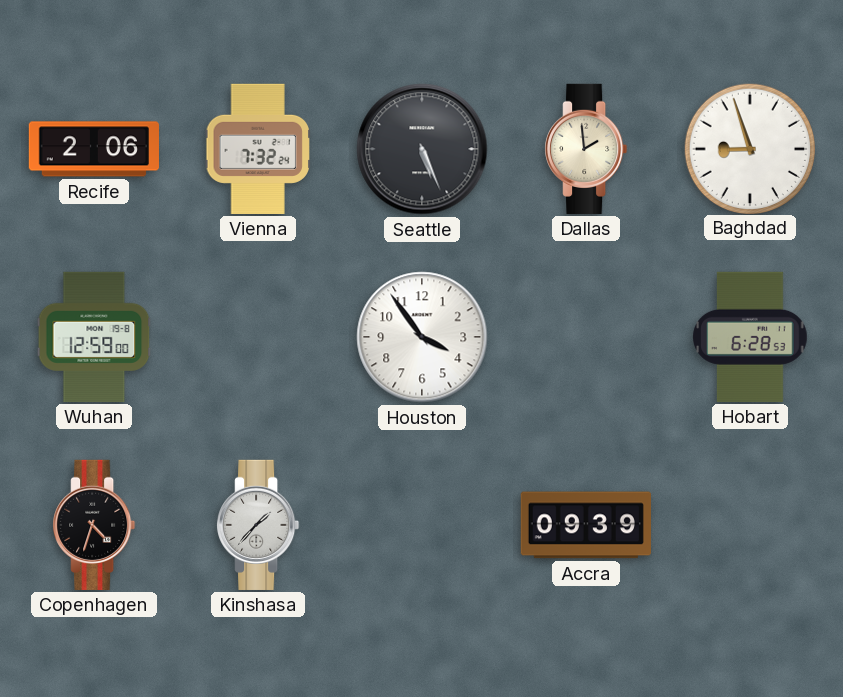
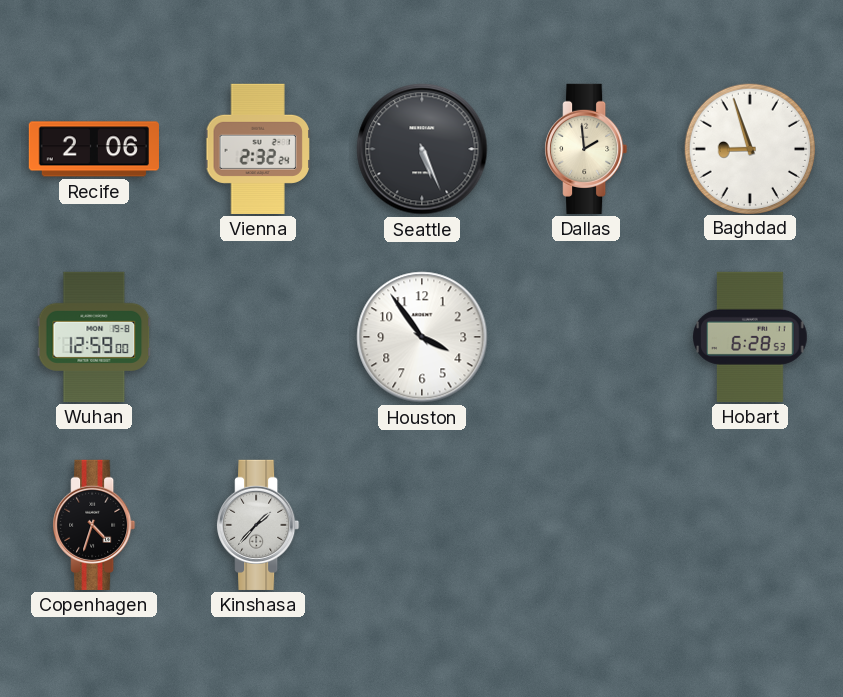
Vienna: 7:32 -> 2:32
Accra: 09:39 -> none
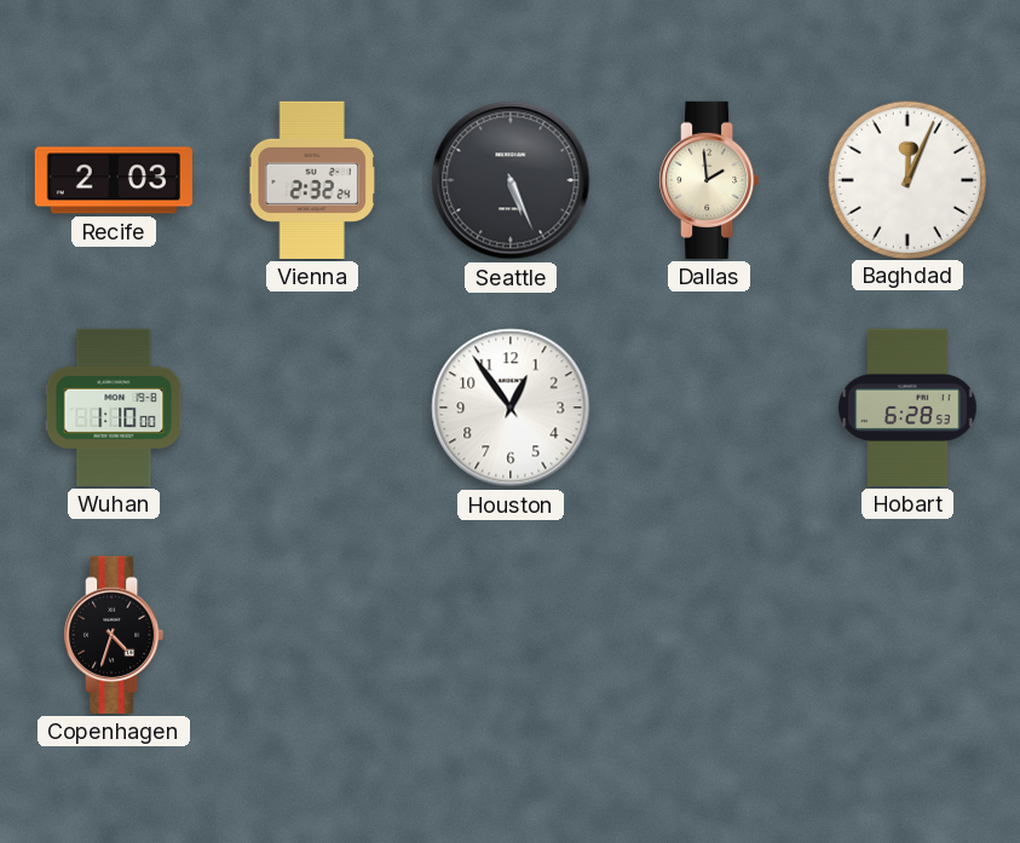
Recife: 2:06 -> 2:03
Baghdad: 8:57 -> 12:04
Wuhan: 12:59 -> 1:10
Houston: 3:54 -> 12:54
Kinshasa: 1:37 -> none
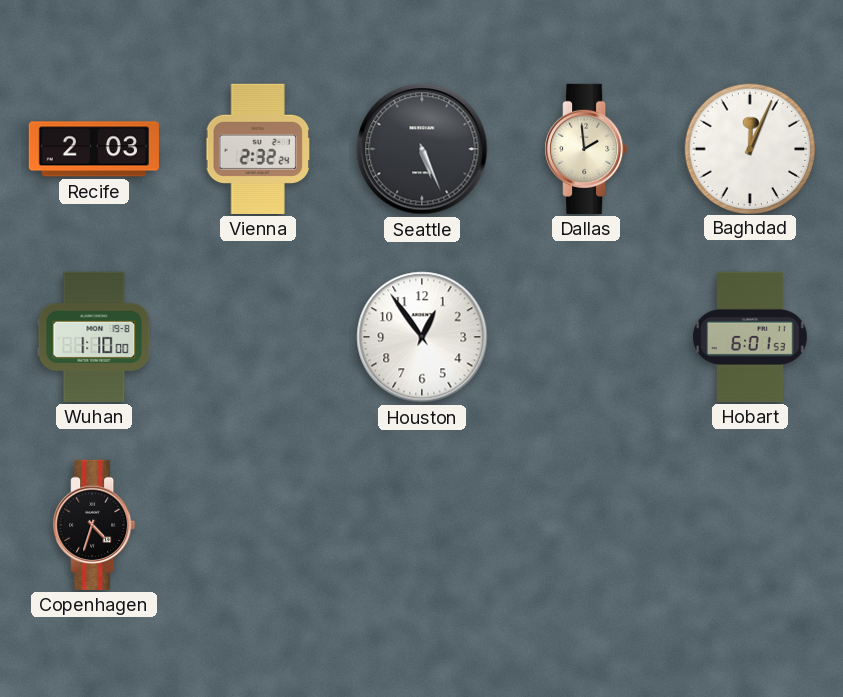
Hobart: 6:28 -> 6:01
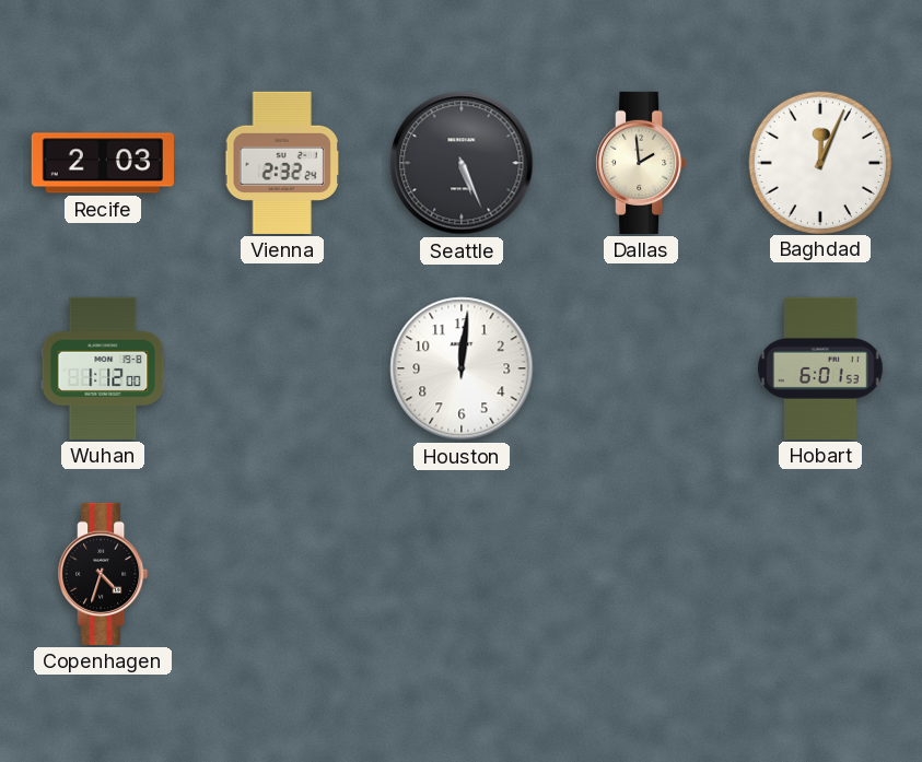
Wuhan: 1:10 -> 1:12
Houston: 12:54 -> 12:01
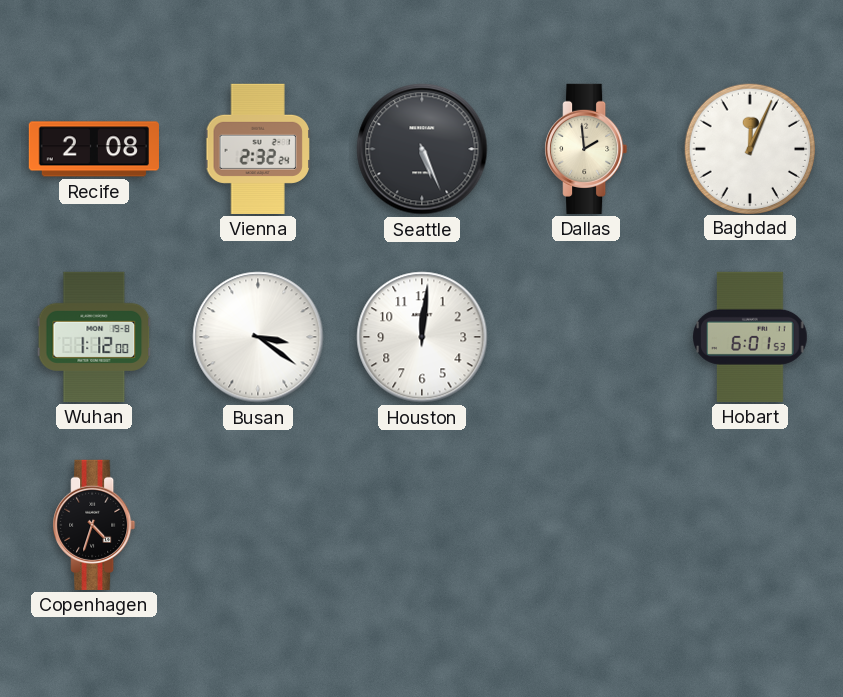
Recife: 2:03 -> 2:08
Busan: none -> 3:21
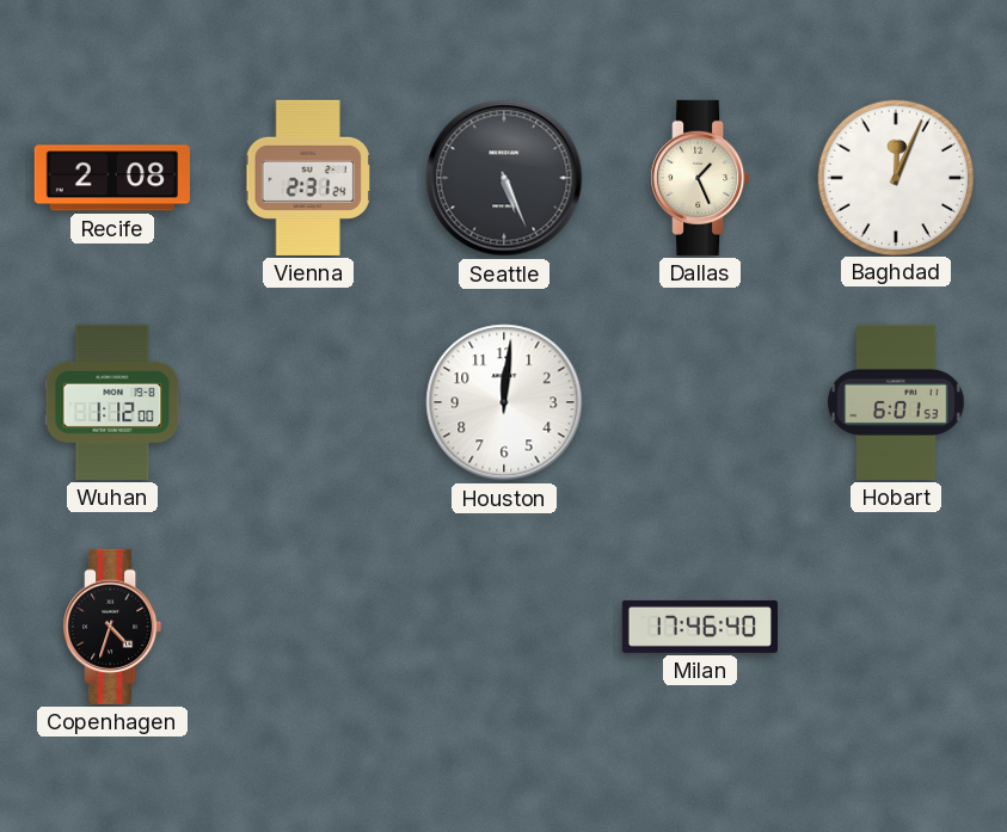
Vienna: 2:32 -> 2:31
Dallas: 1:59 -> 1:26
Busan: 3:21 -> none
Milan: none -> 17:46
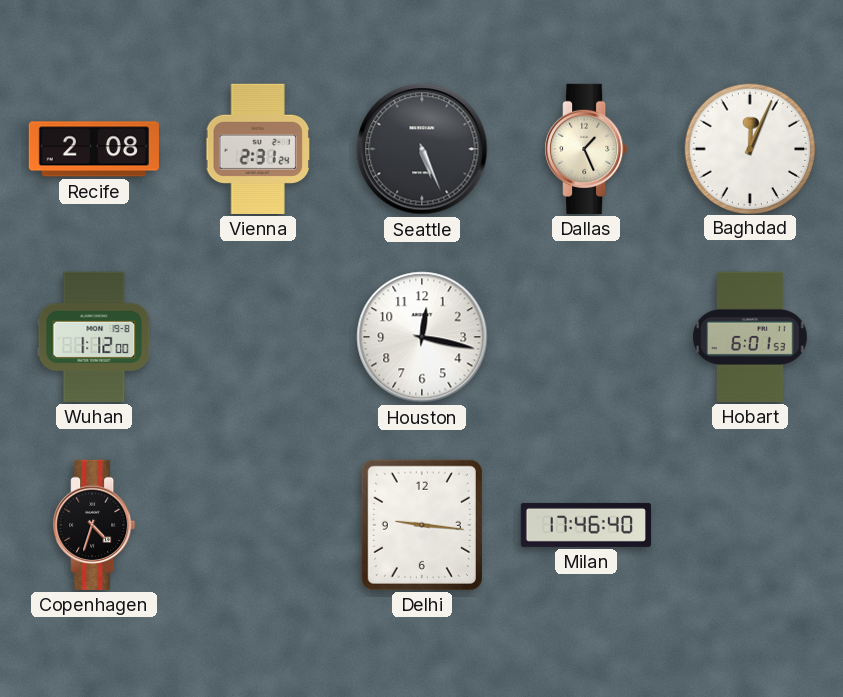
Houston: 12:01 -> 12:17
Delhi: none -> 9:16
